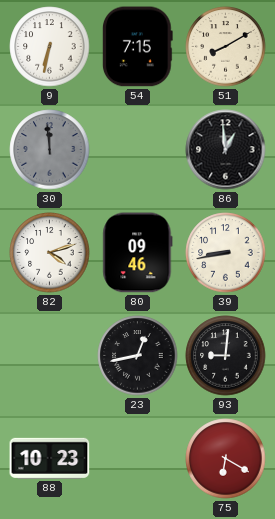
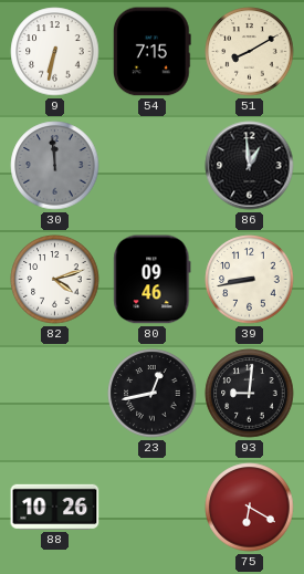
88: 10:23 -> 10:26
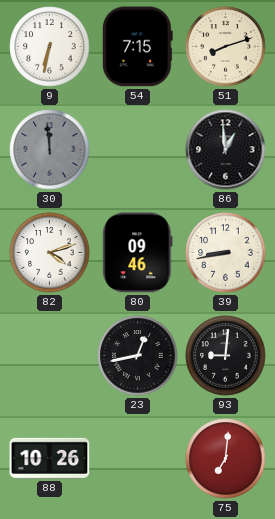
51: 8:10 -> 8:12
75: 6:20 -> 7:01
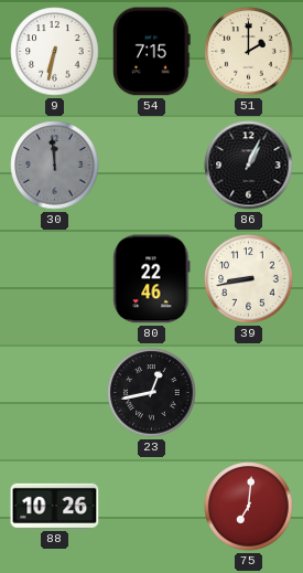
51: 8:12 -> 2:00
86: 12:59 -> 1:04
82: 4:12 -> none
80: 09:46 -> 22:46
93: 9:01 -> none
